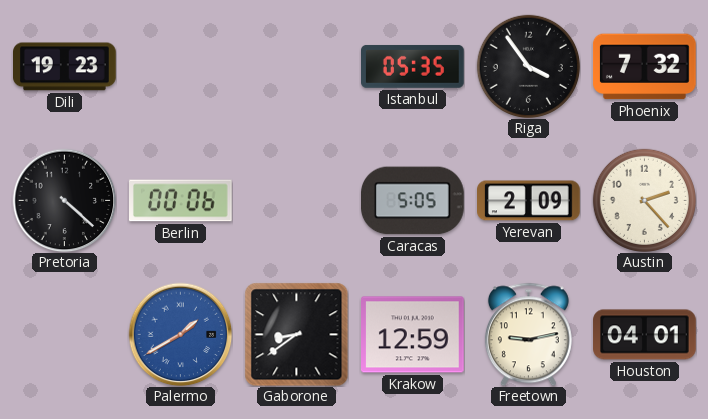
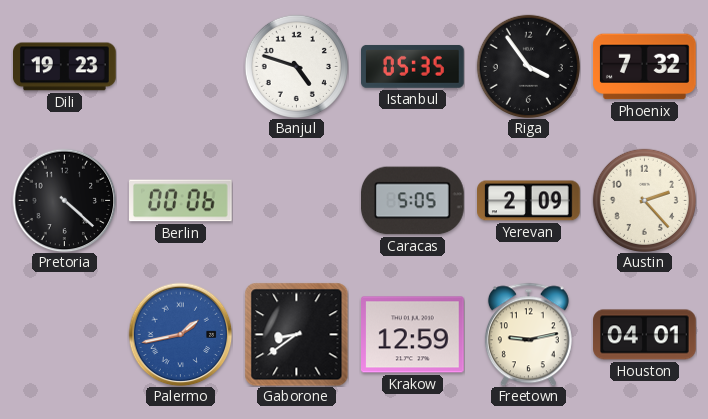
Banjul: none -> 4:48
Palermo: 1:40 -> 1:43
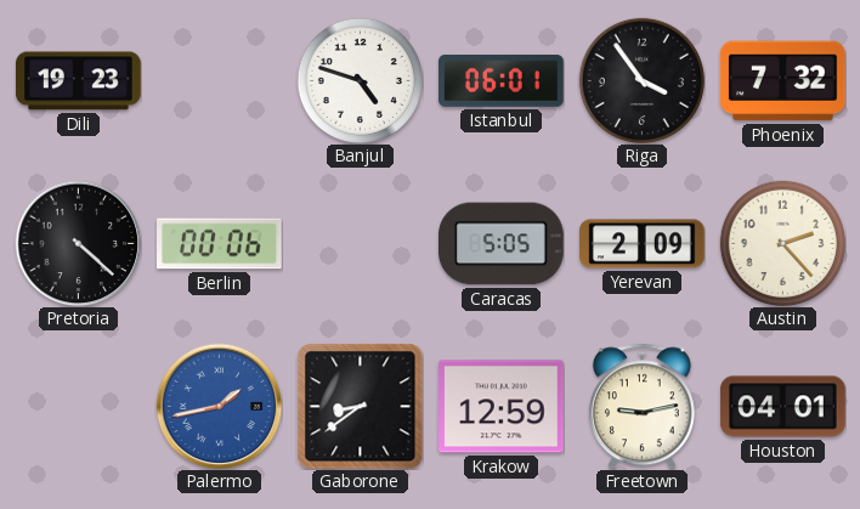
Istanbul: 05:35 -> 06:01
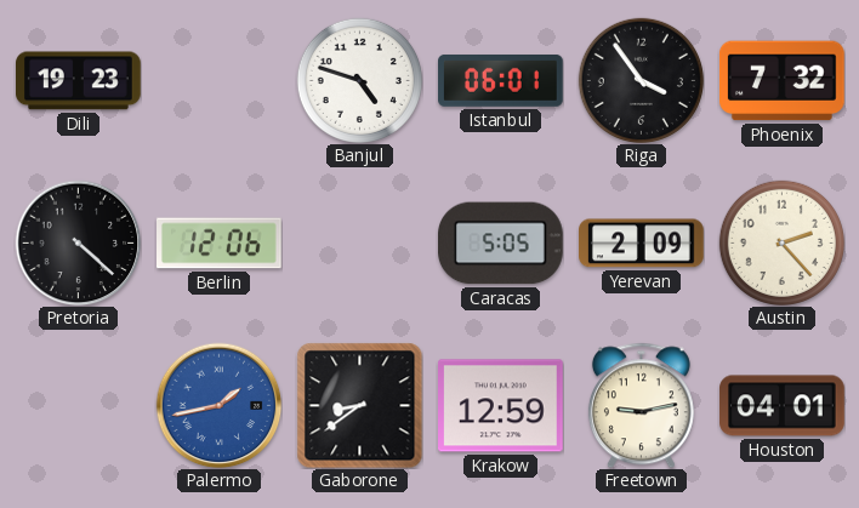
Berlin: 00:06 -> 12:06
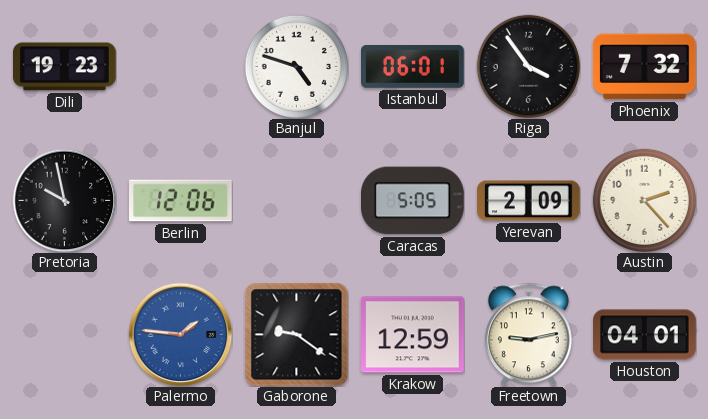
Pretoria: 4:22 -> 9:58
Palermo: 1:43 -> 1:46
Gaborone: 8:39 -> 9:21
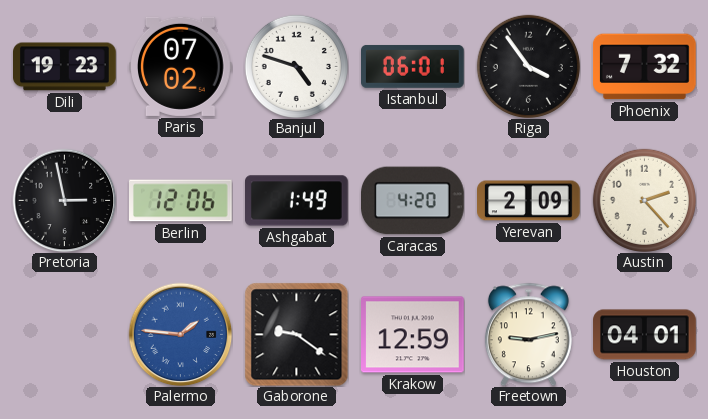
Paris: none -> 07:02
Pretoria: 9:58 -> 2:58
Ashgabat: none -> 1:49
Caracas: 5:05 -> 4:20
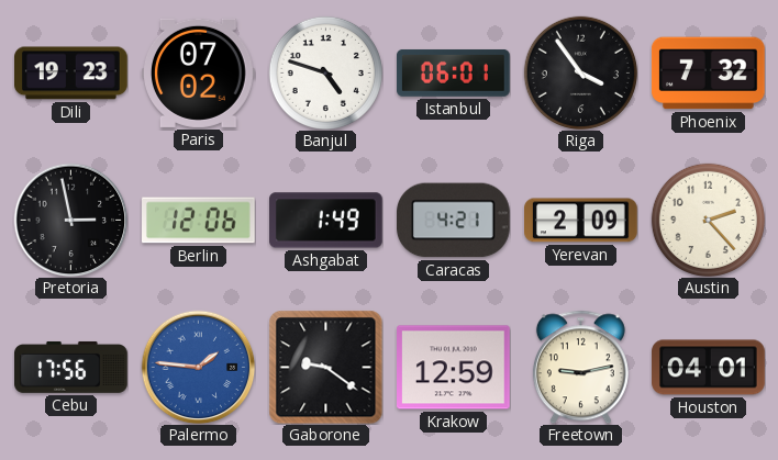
Caracas: 4:20 -> 4:21
Cebu: none -> 17:56
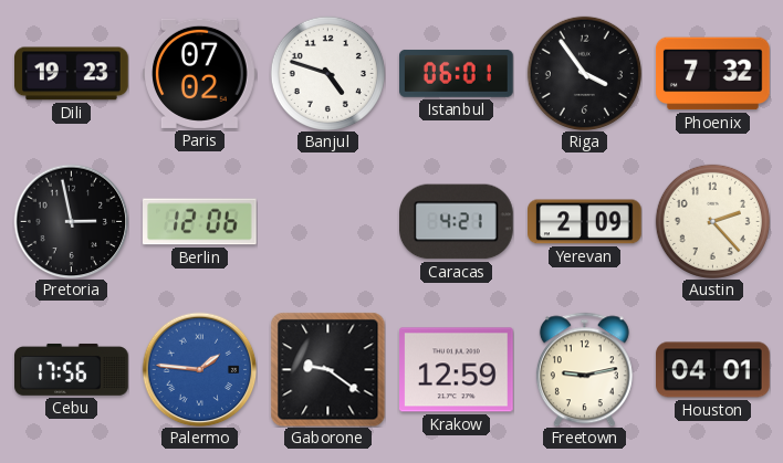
Ashgabat: 1:49 -> none
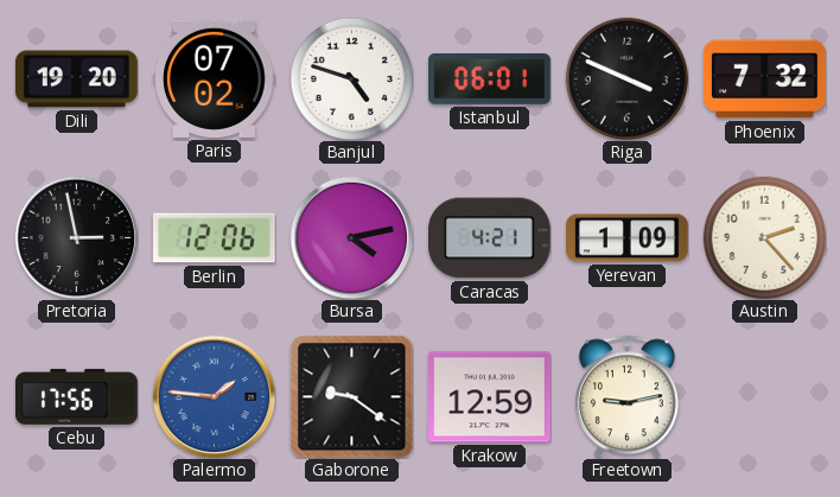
Dili: 19:23 -> 19:20
Riga: 3:54 -> 3:49
Bursa: none -> 4:13
Yerevan: 2:09 -> 1:09
Houston: 04:01 -> none
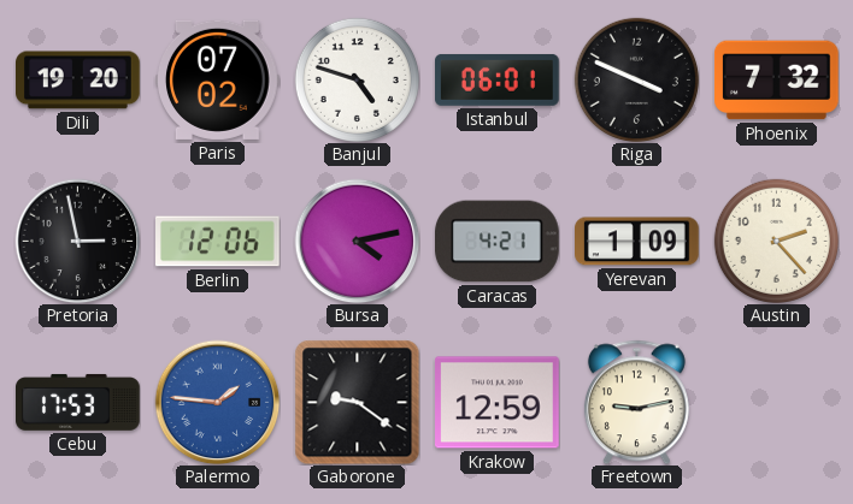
Cebu: 17:56 -> 17:53
